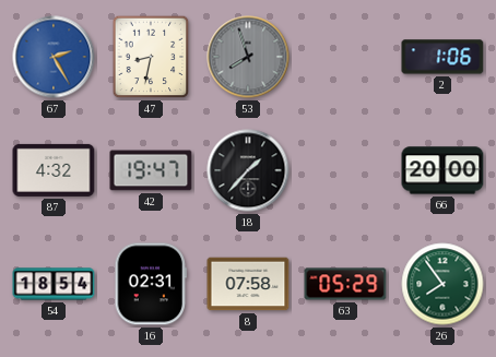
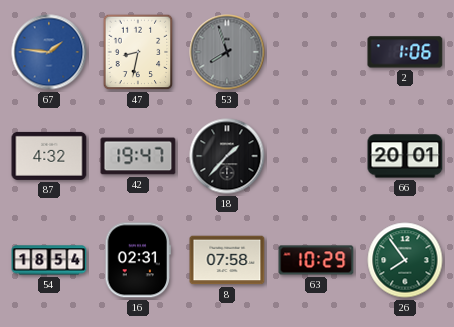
67: 2:25 -> 1:46
66: 20:00 -> 20:01
63: 05:29 -> 10:29
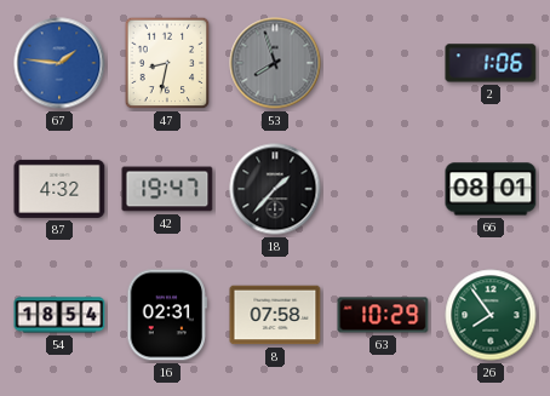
66: 20:01 -> 08:01
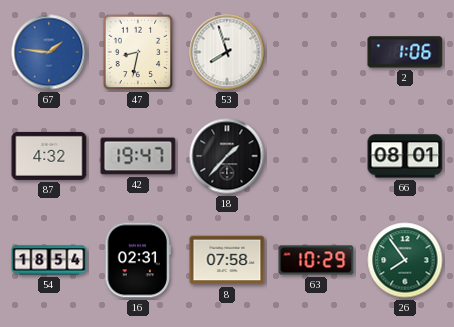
53 dial: grey -> white
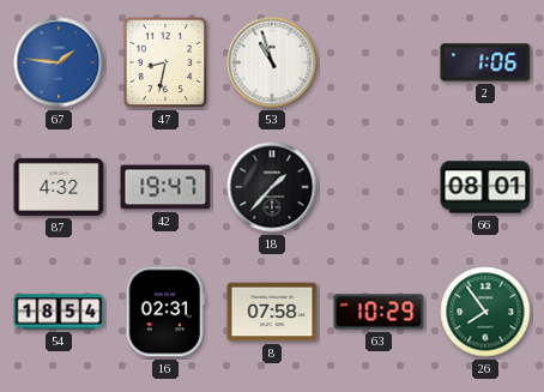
53: 7:57 -> 10:57
